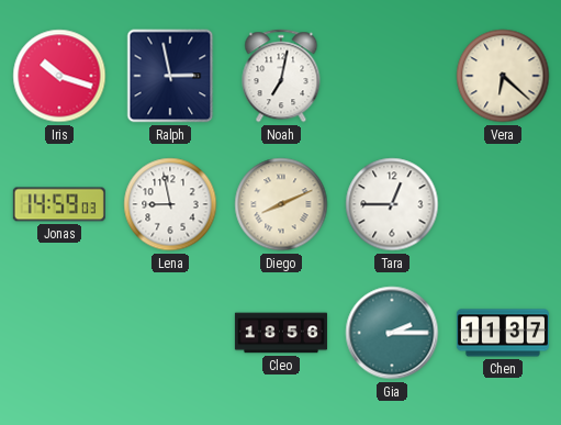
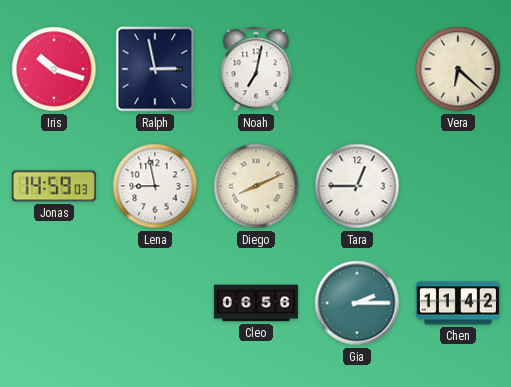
Cleo: 18:56 -> 06:56
Chen: 11:37 -> 11:42
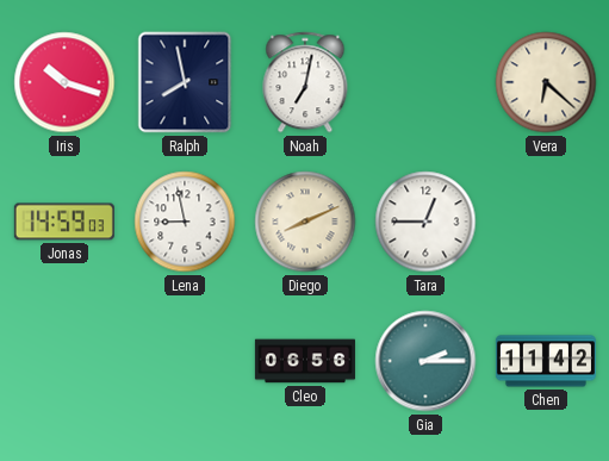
Ralph: 2:58 -> 7:58
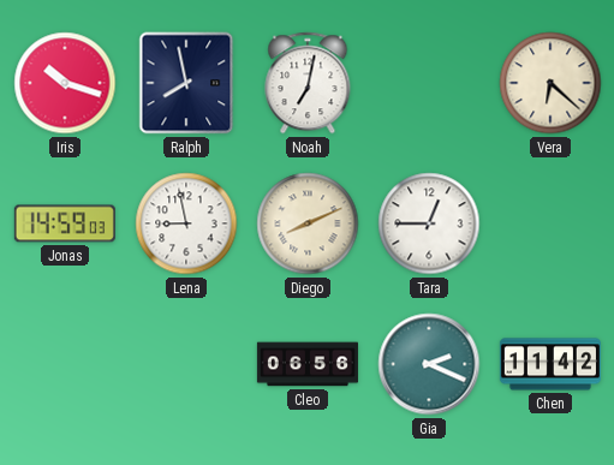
Gia: 2:15 -> 2:19
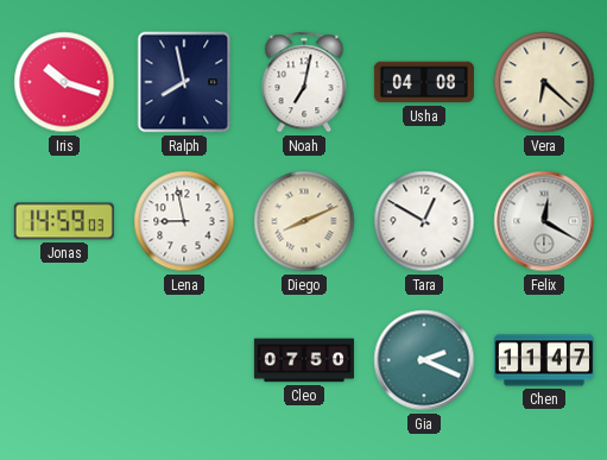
Usha: none -> 04:08
Tara: 12:45 -> 12:50
Felix: none -> 12:20
Cleo: 06:56 -> 07:50
Chen: 11:42 -> 11:47
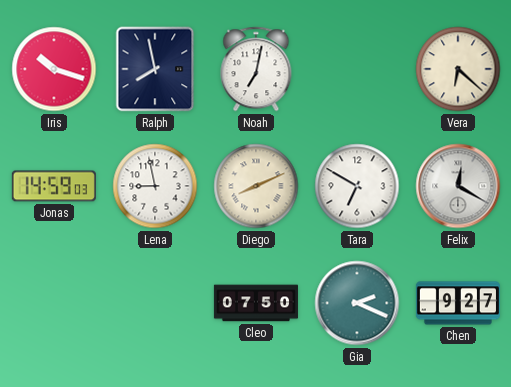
Usha: 04:08 -> none
Tara: 12:50 -> 6:50
Chen: 11:47 -> 9:27
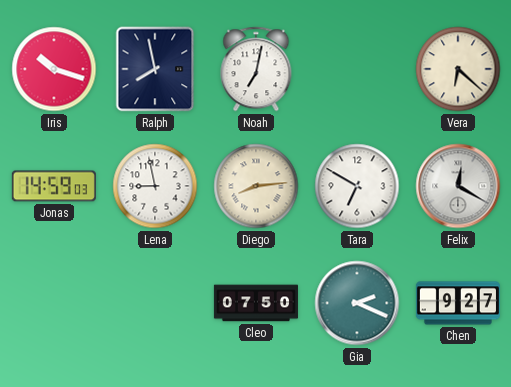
Diego: 8:11 -> 8:14
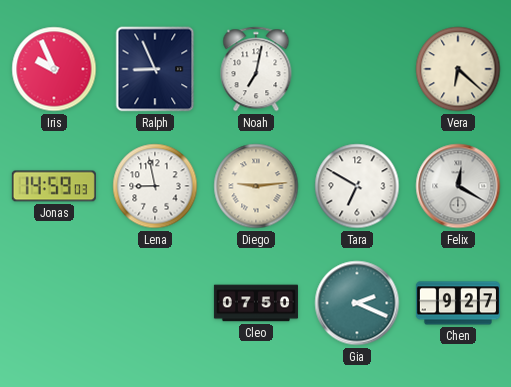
Iris: 10:18 -> 9:56
Ralph: 7:58 -> 8:56
Diego: 8:14 -> 9:14
